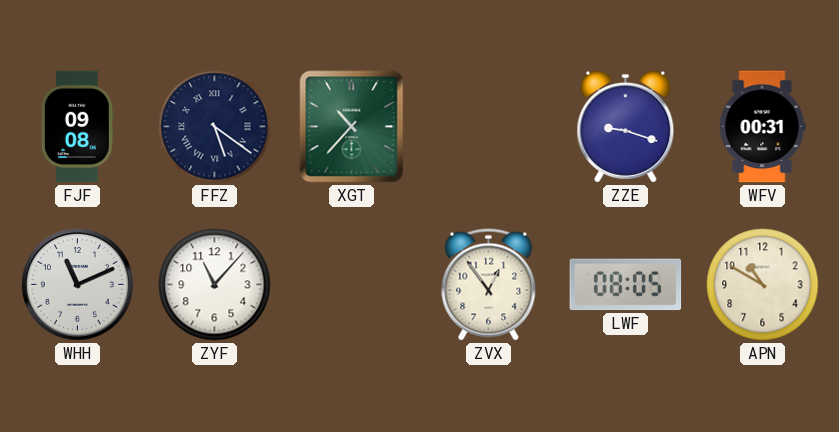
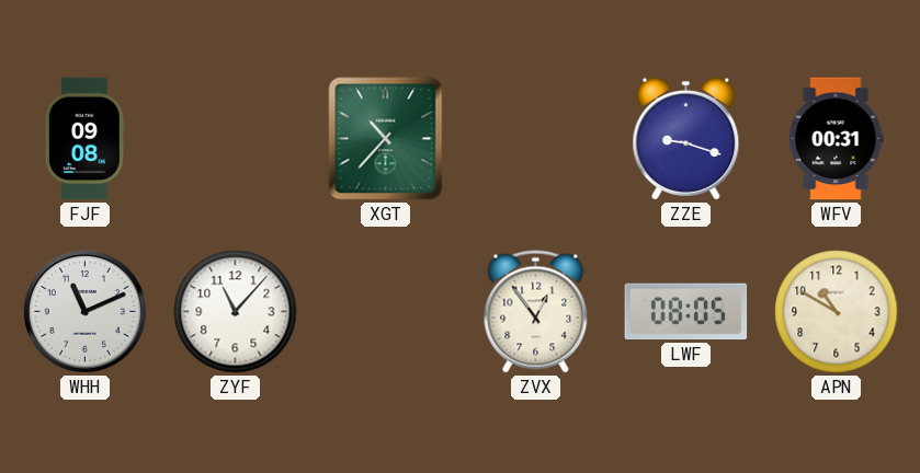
FFZ: 5:21 -> none
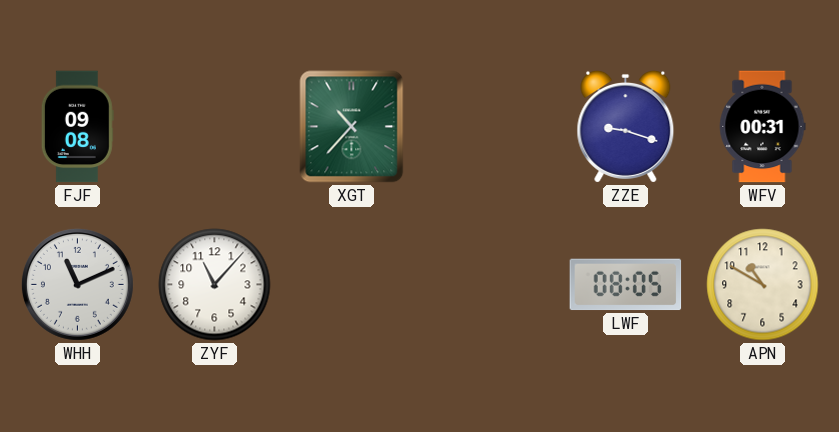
ZVX: 12:54 -> none
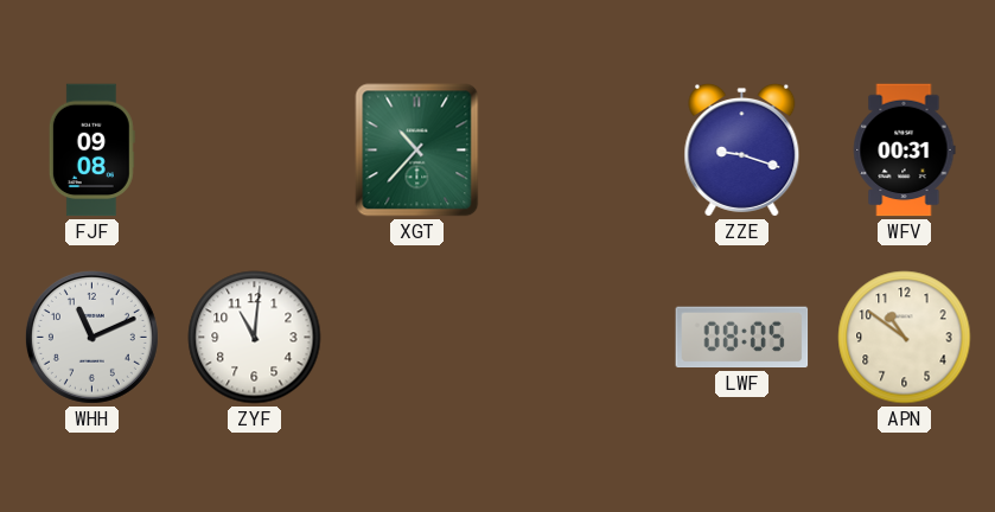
ZYF: 11:07 -> 11:01
APN: 10:50 -> 10:51
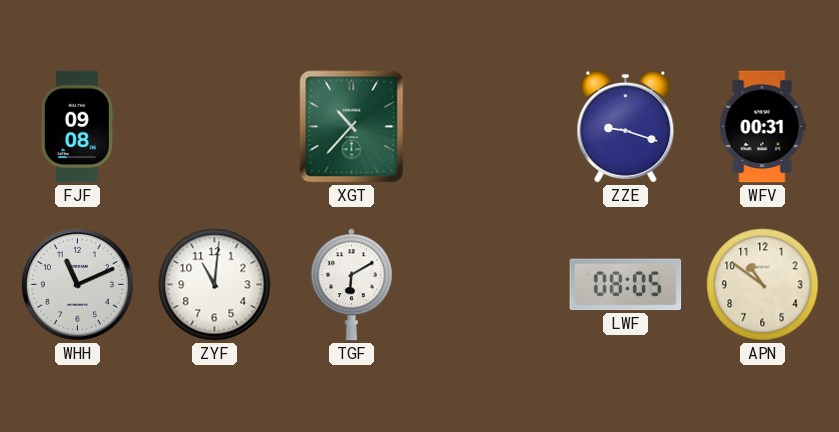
TGF: none -> 6:10
